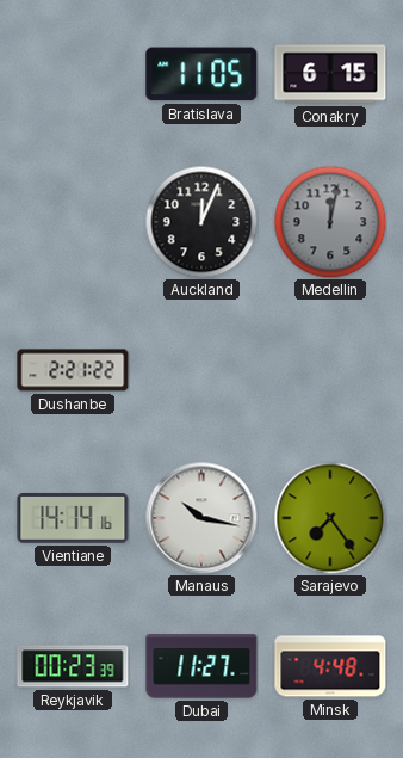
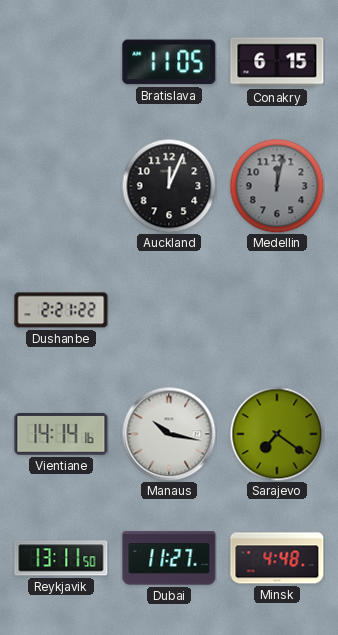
Sarajevo: 7:24 -> 7:21
Reykjavik: 00:23 -> 13:11
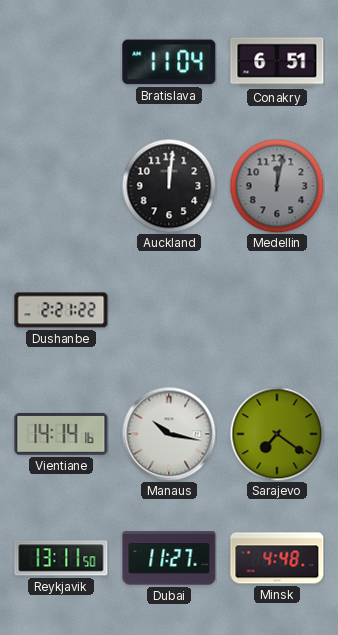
Bratislava: 11:05 -> 11:04
Conakry: 6:15 -> 6:51
Auckland: 12:04 -> 12:01
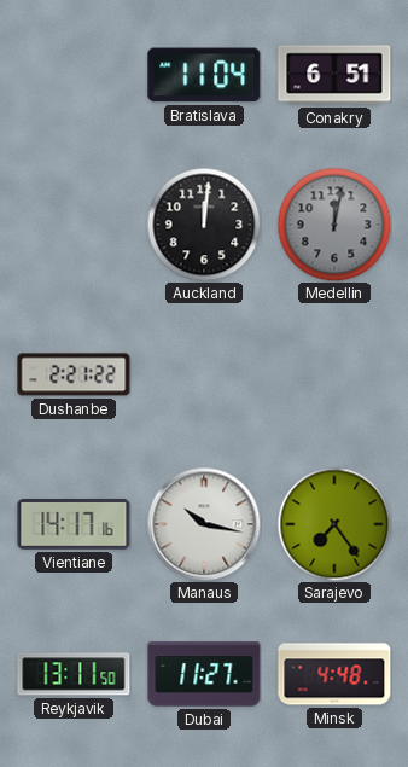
Vientiane: 14:14 -> 14:17
Sarajevo: 7:21 -> 7:24
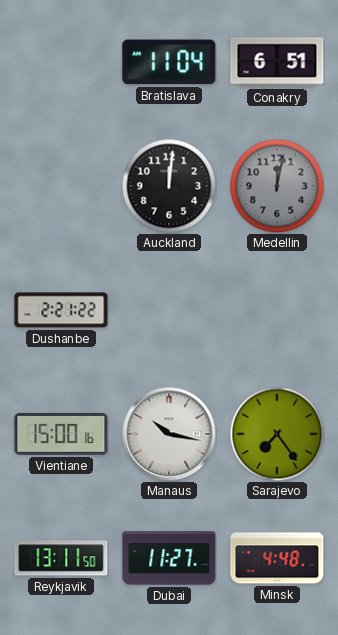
Vientiane: 14:17 -> 15:00
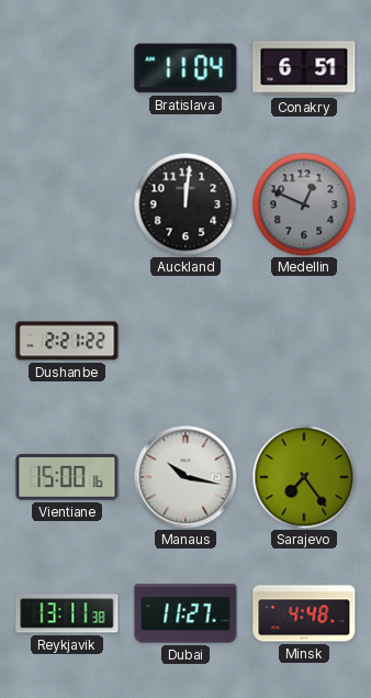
Medellin: 12:02 -> 12:49
Reykjavik: 13:11:50 -> 13:11:38
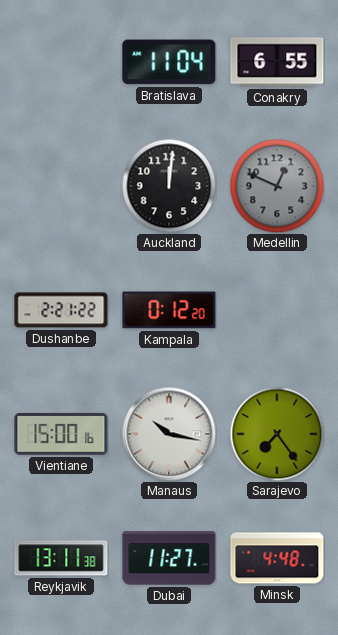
Conakry: 6:51 -> 6:55
Kampala: none -> 0:12
